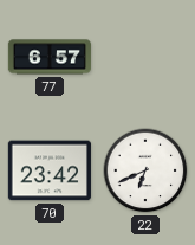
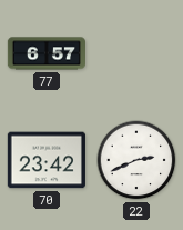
22: 6:41 -> 2:41
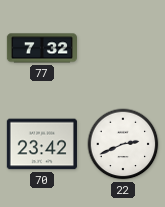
77: 6:57 -> 7:32
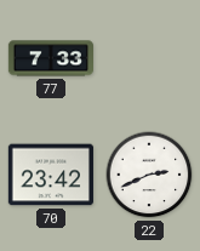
77: 7:32 -> 7:33
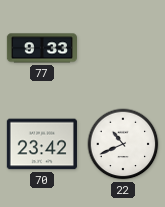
77: 7:33 -> 9:33
22: 2:41 -> 10:41
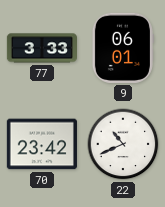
77: 9:33 -> 3:33
9: none -> 06:01
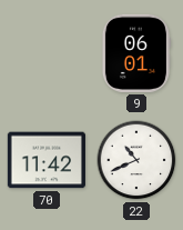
77: 3:33 -> none
70: 23:42 -> 11:42
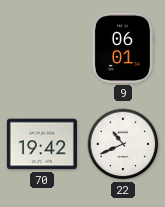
70: 11:42 -> 19:42
